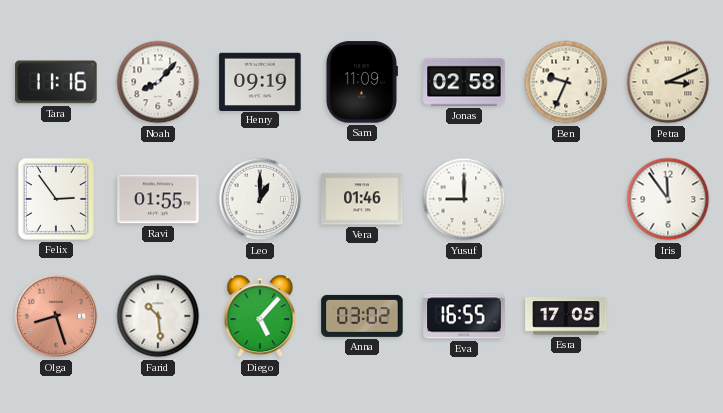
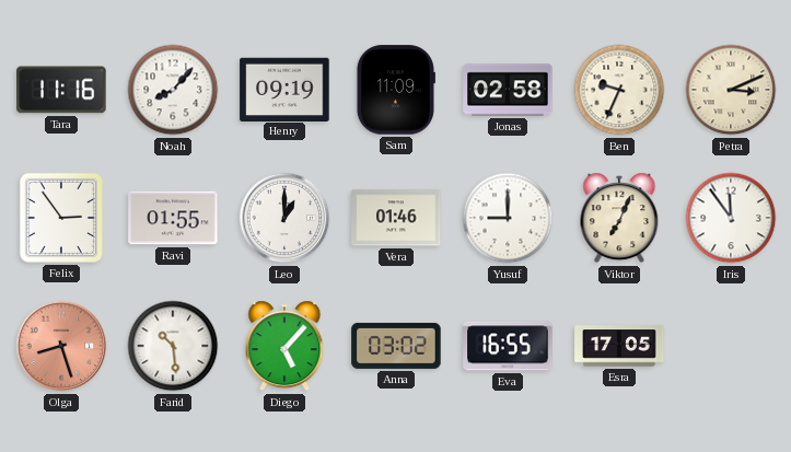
Viktor: none -> 7:04
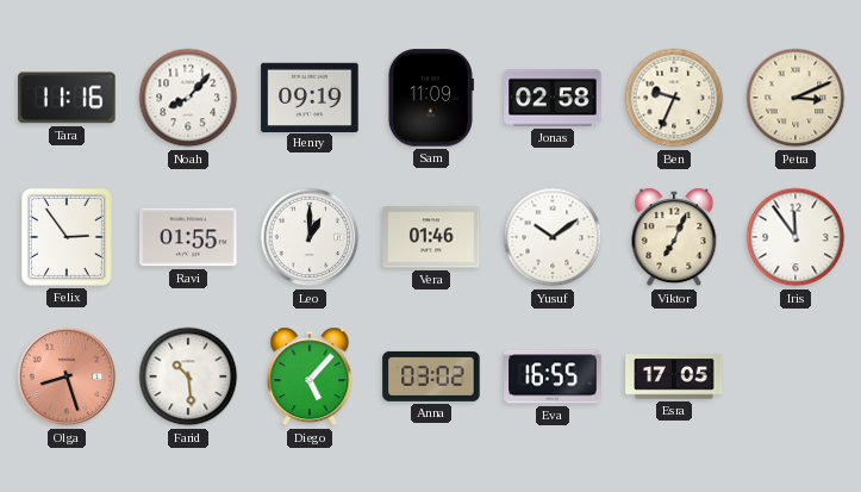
Yusuf: 9:00 -> 10:09
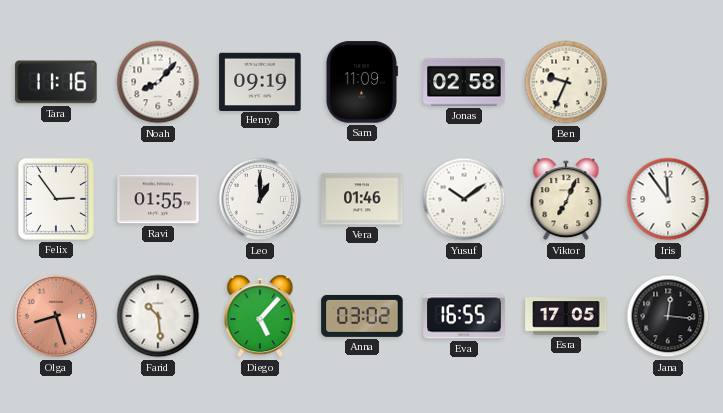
Petra: 3:11 -> none
Jana: none -> 12:16
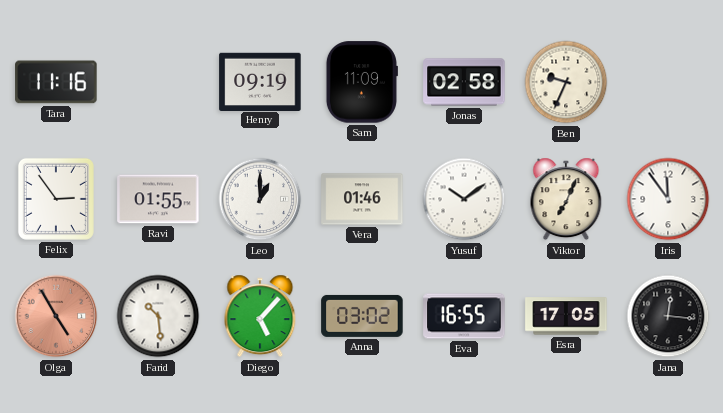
Noah: 8:07 -> none
Olga: 8:27 -> 4:55
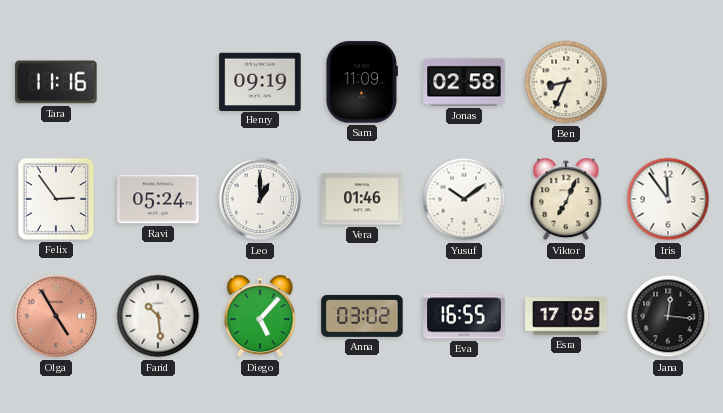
Ben: 9:34 -> 8:34
Ravi: 01:55 -> 05:24
